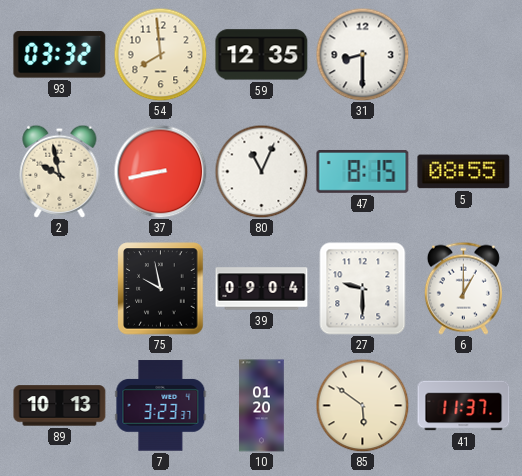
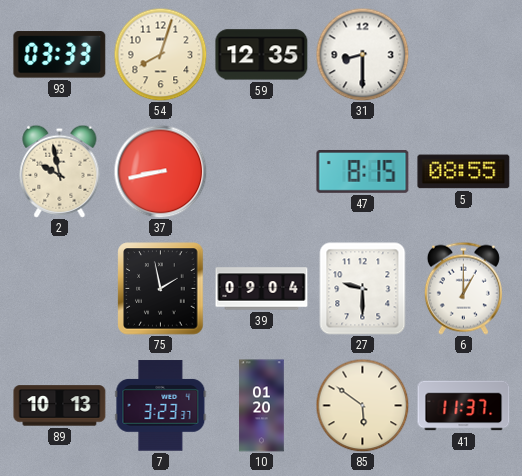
93: 03:32 -> 03:33
54: 7:59 -> 8:03
80: 11:04 -> none
75: 9:58 -> 1:58
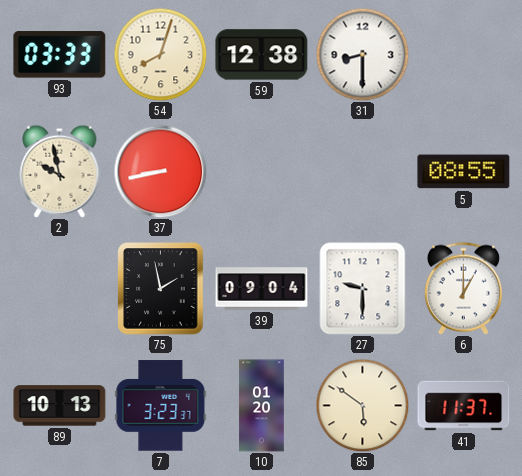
59: 12:35 -> 12:38
47: 8:15 -> none
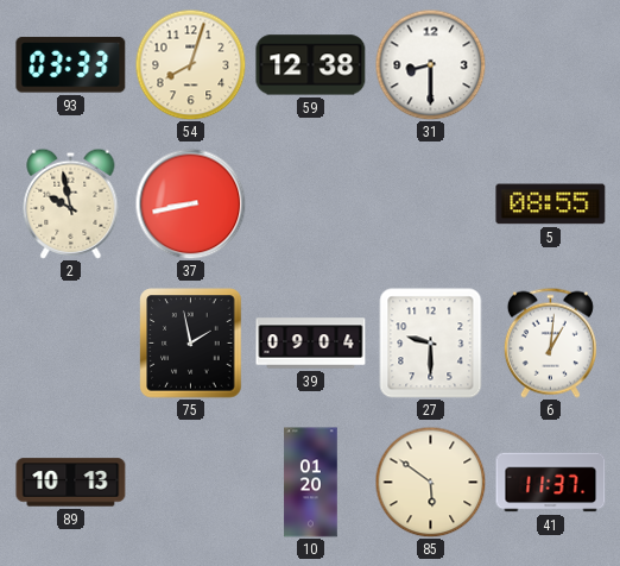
6: 1:00 -> 1:01
7: 3:23 -> none
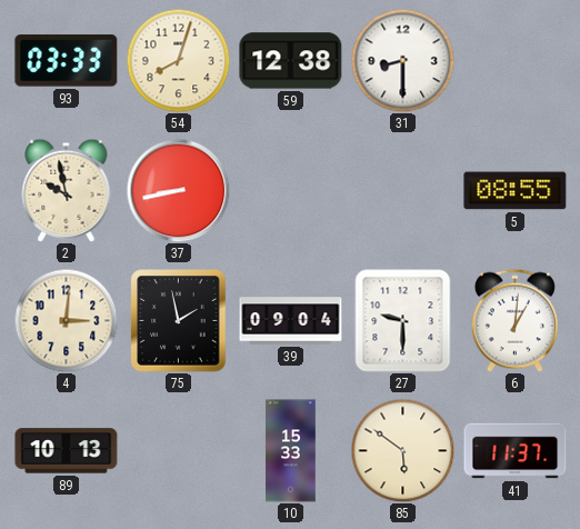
4: none -> 3:01
10: 01:20 -> 15:33
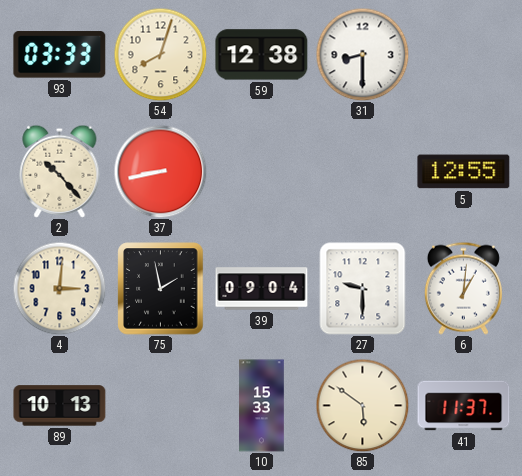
2: 9:58 -> 10:23
5: 08:55 -> 12:55
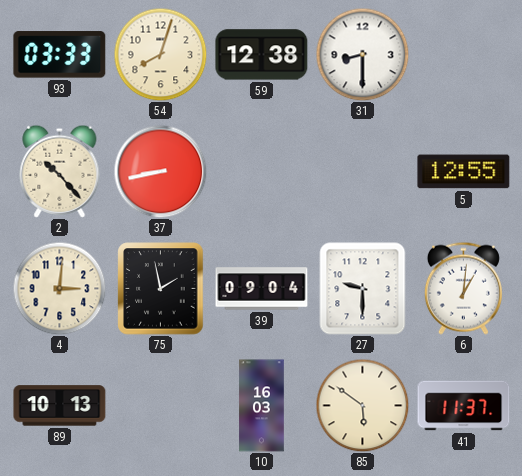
10: 15:33 -> 16:03
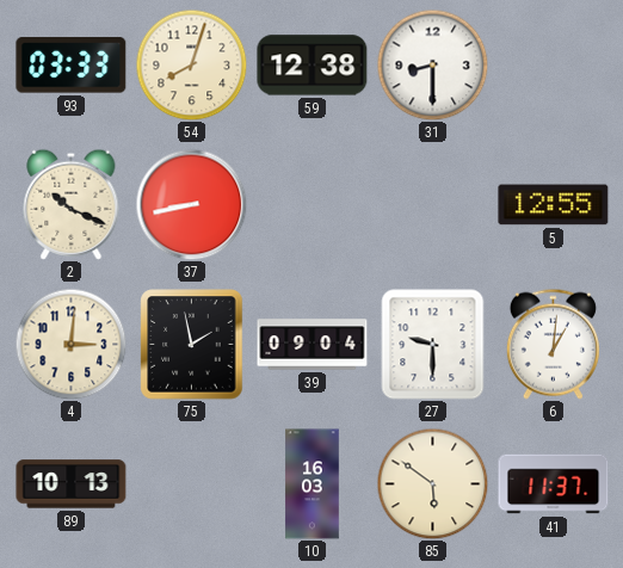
2: 10:23 -> 10:19
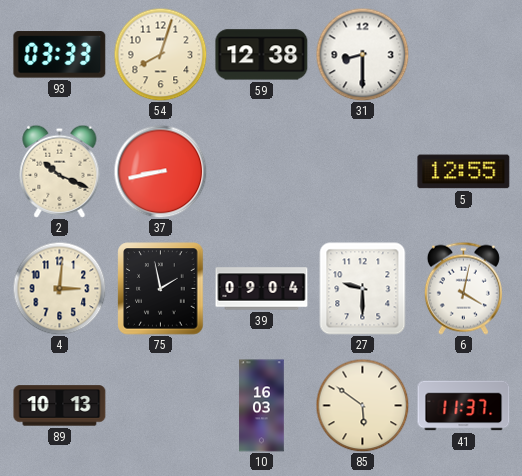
6: 1:01 -> 4:02
